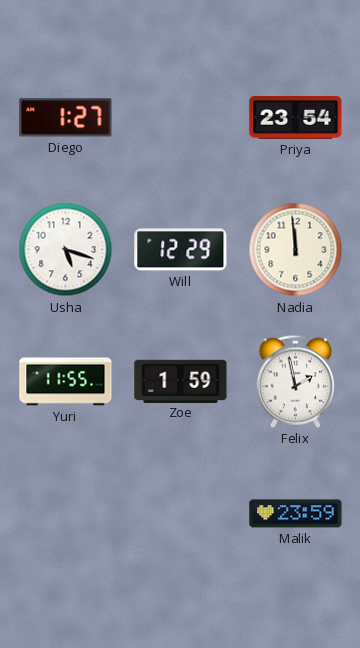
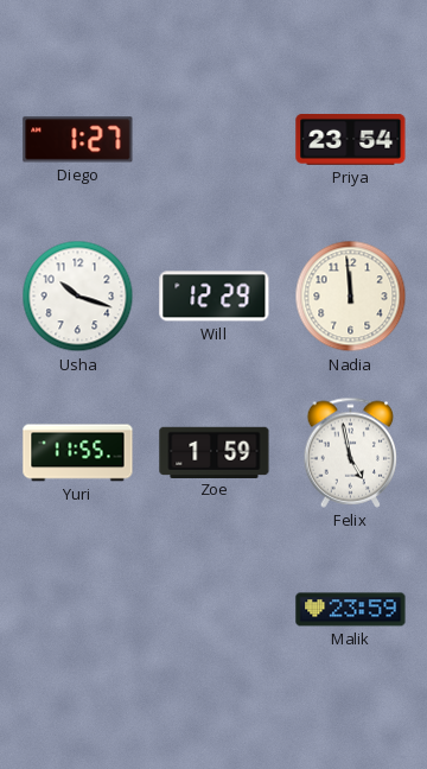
Usha: 5:18 -> 10:18
Felix: 1:58 -> 4:58
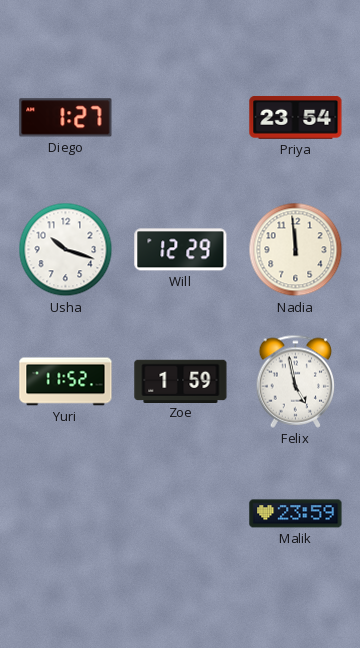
Yuri: 11:55 -> 11:52
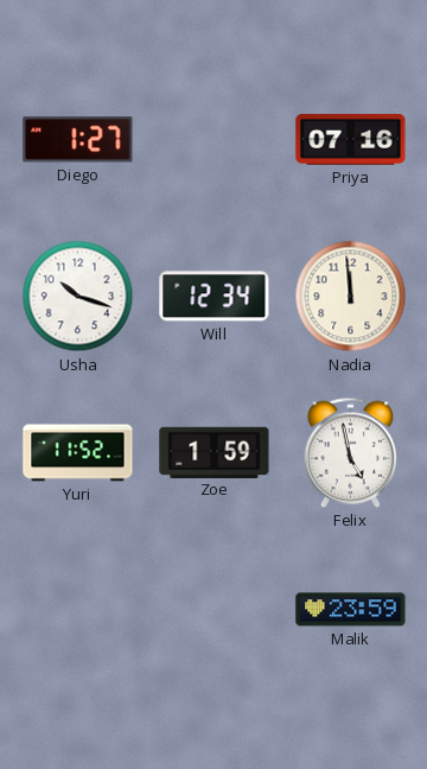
Priya: 23:54 -> 07:16
Will: 12:29 -> 12:34
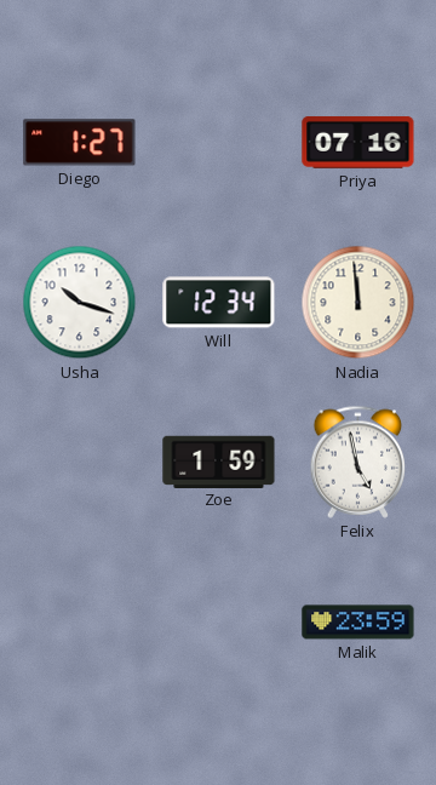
Yuri: 11:52 -> none
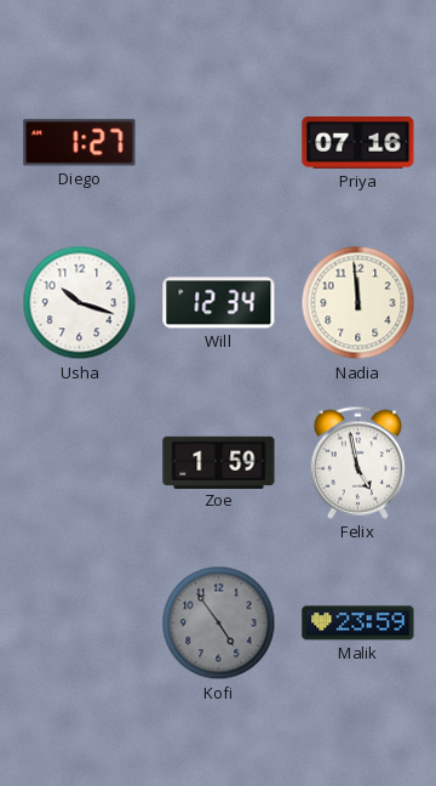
Kofi: none -> 4:54
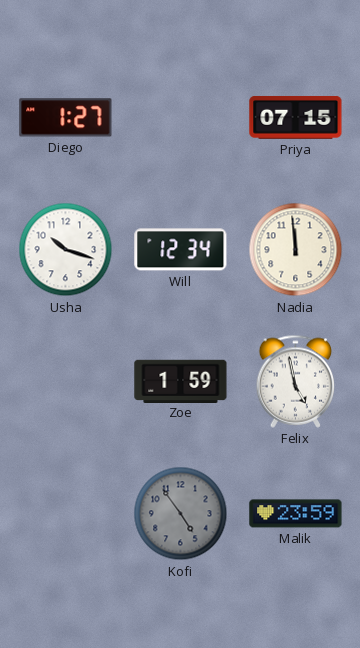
Priya: 07:16 -> 07:15
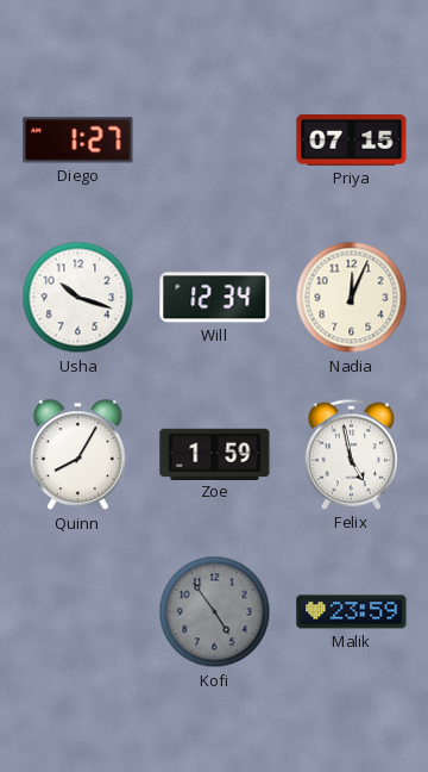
Nadia: 11:59 -> 12:04
Quinn: none -> 8:05
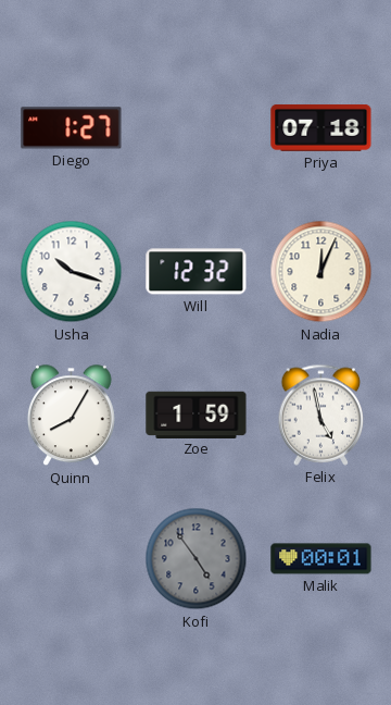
Priya: 07:15 -> 07:18
Will: 12:34 -> 12:32
Malik: 23:59 -> 00:01
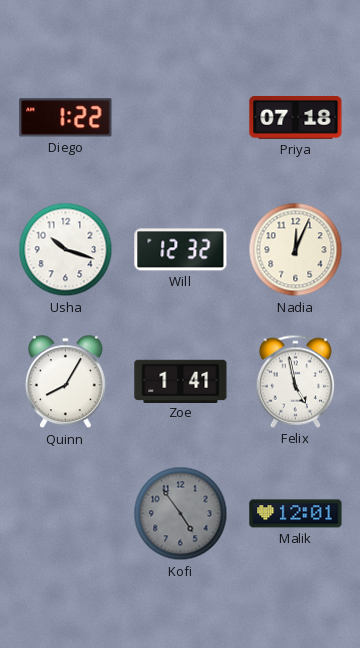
Diego: 1:27 -> 1:22
Zoe: 1:59 -> 1:41
Malik: 00:01 -> 12:01
